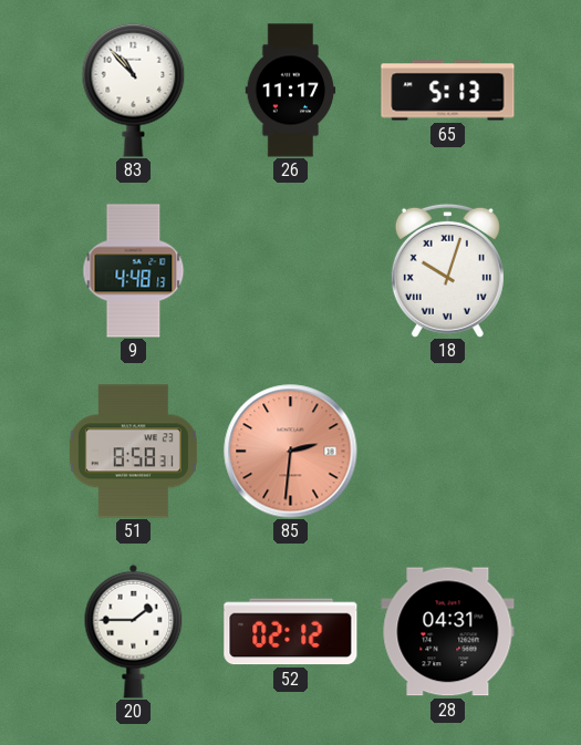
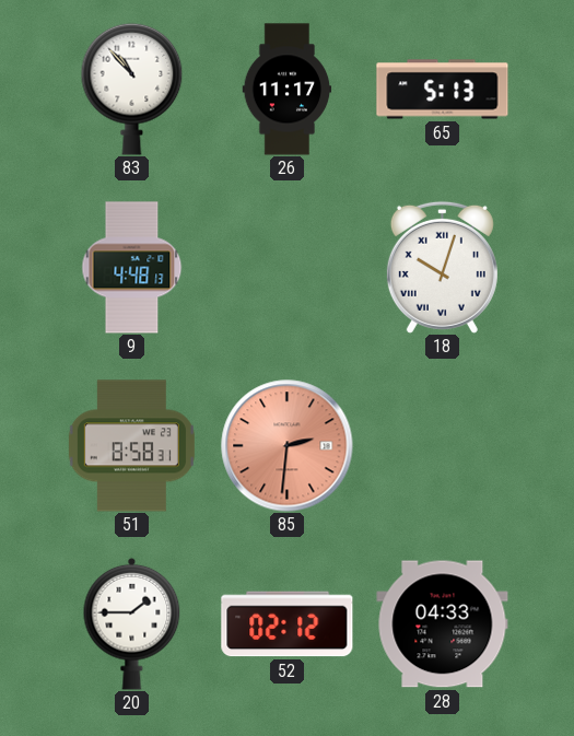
28: 04:31 -> 04:33
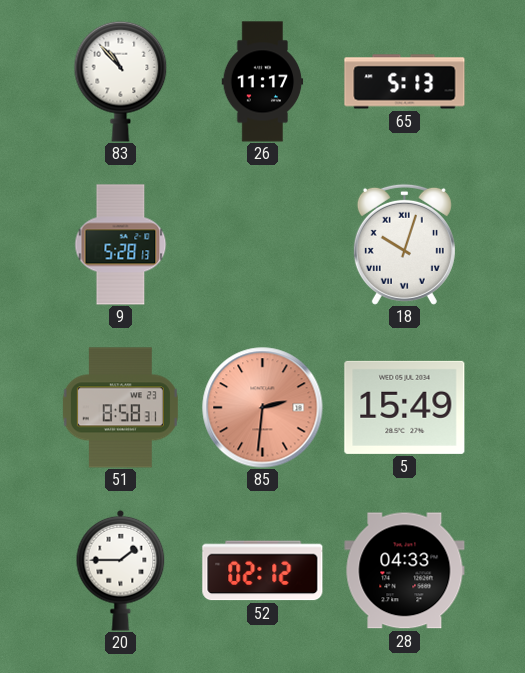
9: 4:48 -> 5:28
5: none -> 15:49
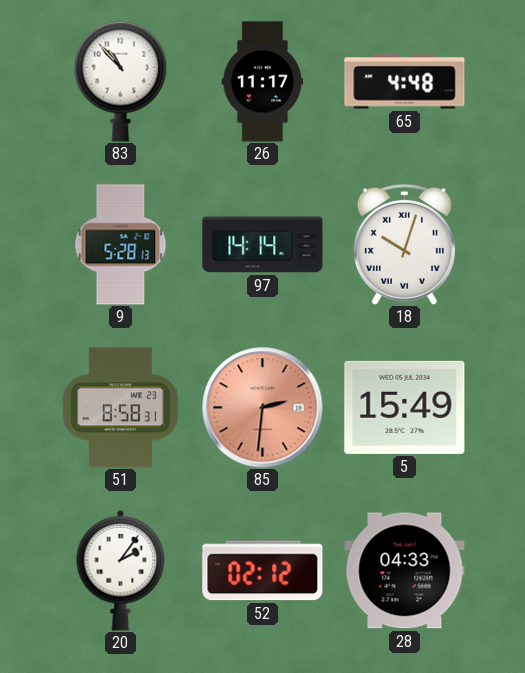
65: 5:13 -> 4:48
97: none -> 14:14
20: 1:45 -> 2:06
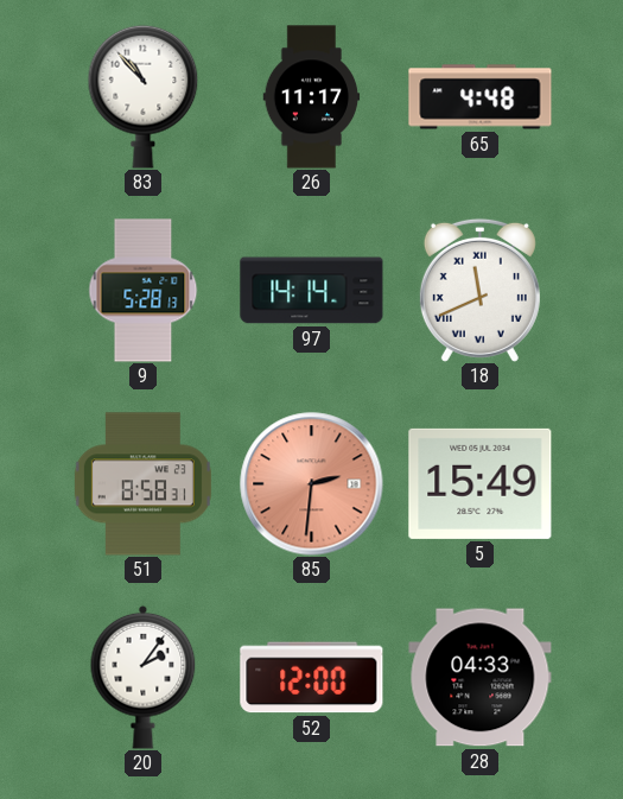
18: 10:03 -> 11:41
52: 02:12 -> 12:00
